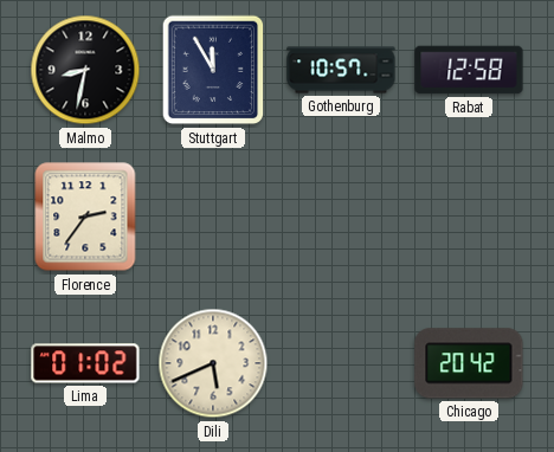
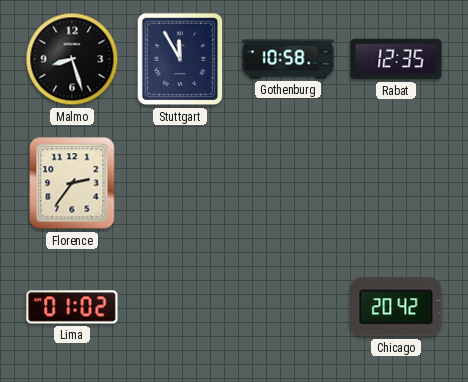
Malmo: 8:32 -> 8:27
Gothenburg: 10:57 -> 10:58
Rabat: 12:58 -> 12:35
Dili: 5:41 -> none
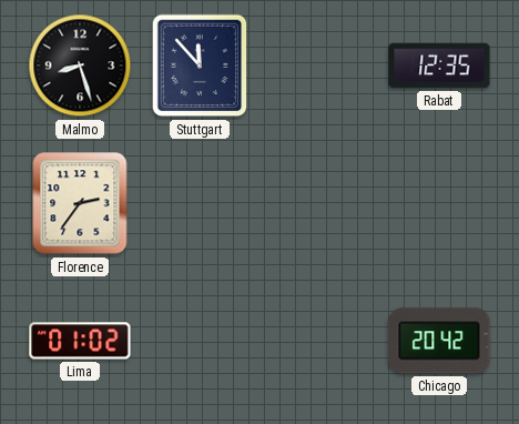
Stuttgart: 11:55 -> 11:53
Gothenburg: 10:58 -> none
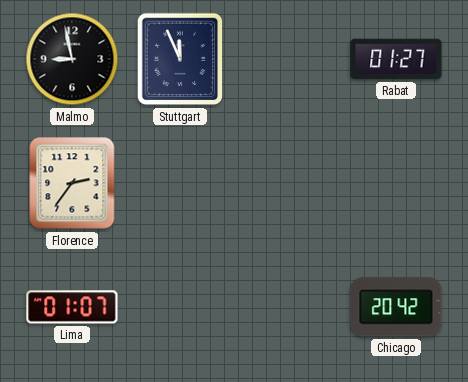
Malmo: 8:27 -> 8:58
Stuttgart: 11:53 -> 11:56
Rabat: 12:35 -> 01:27
Lima: 01:02 -> 01:07
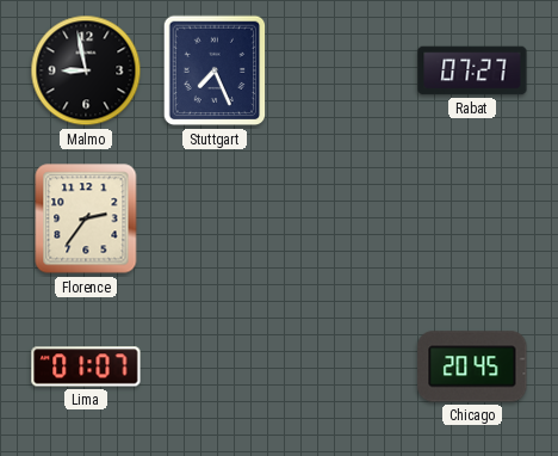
Stuttgart: 11:56 -> 7:26
Rabat: 01:27 -> 07:27
Chicago: 20:42 -> 20:45
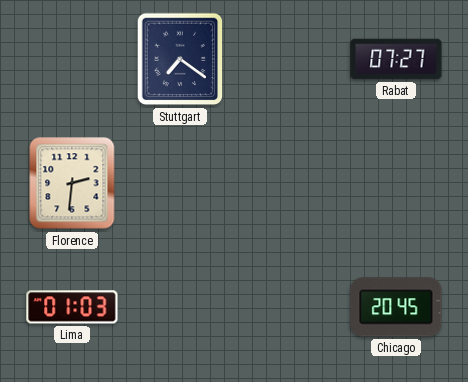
Malmo: 8:58 -> none
Stuttgart: 7:26 -> 7:21
Florence: 2:36 -> 2:31
Lima: 01:07 -> 01:03
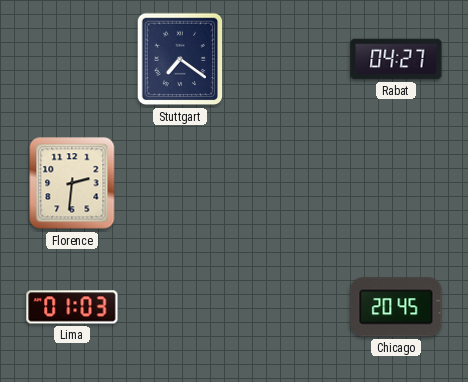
Rabat: 07:27 -> 04:27
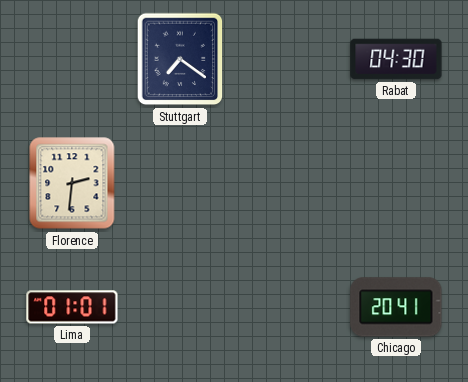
Rabat: 04:27 -> 04:30
Lima: 01:03 -> 01:01
Chicago: 20:45 -> 20:41
